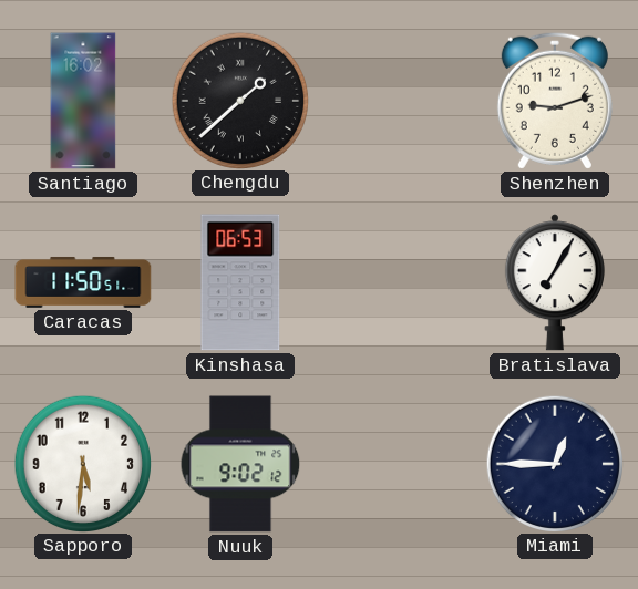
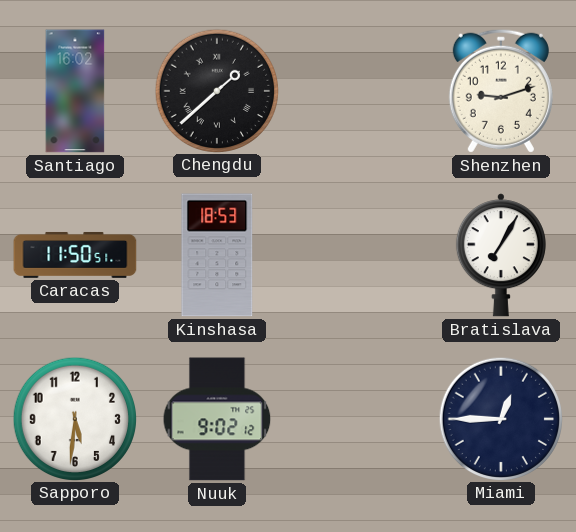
Kinshasa: 06:53 -> 18:53
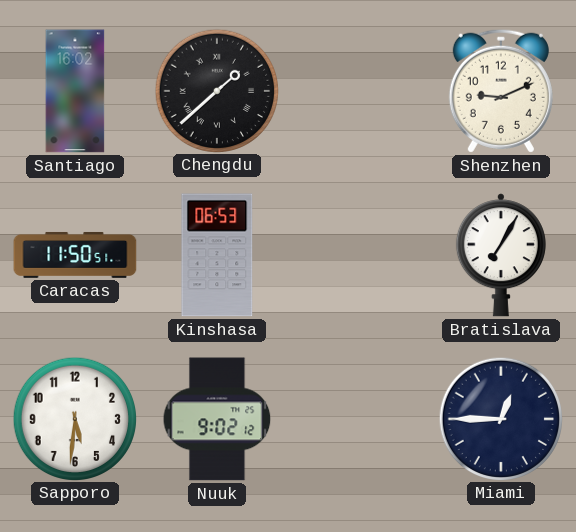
Shenzhen: 9:12 -> 9:11
Kinshasa: 18:53 -> 06:53
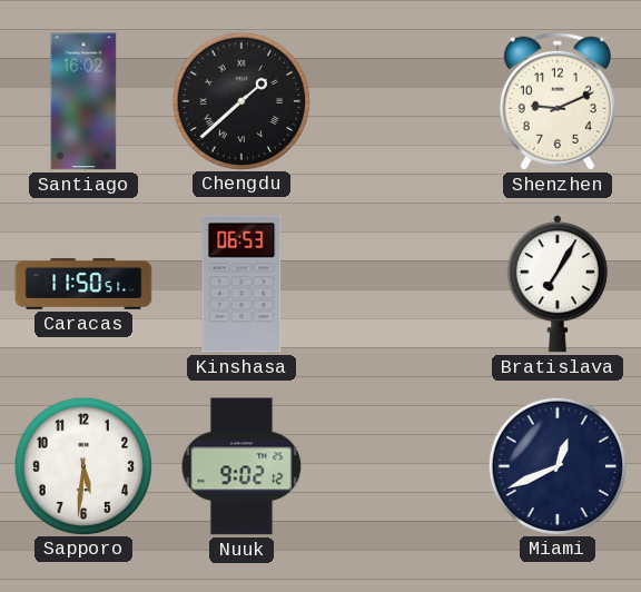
Miami: 12:45 -> 12:41
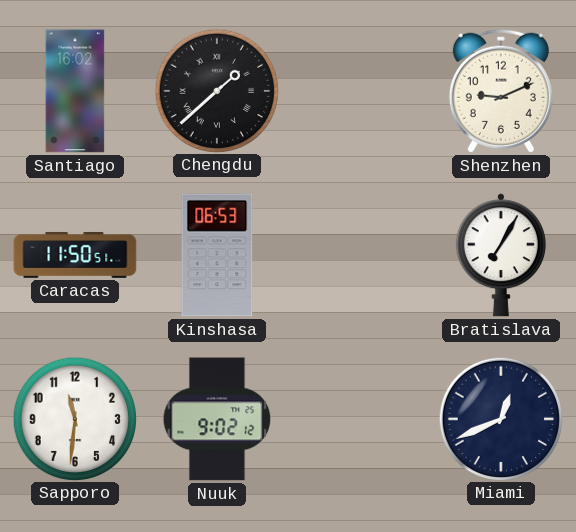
Sapporo: 5:31 -> 11:31
